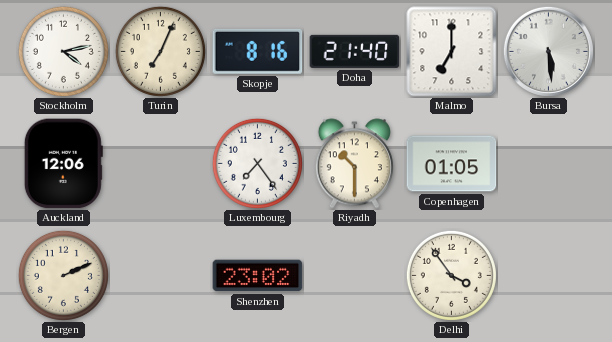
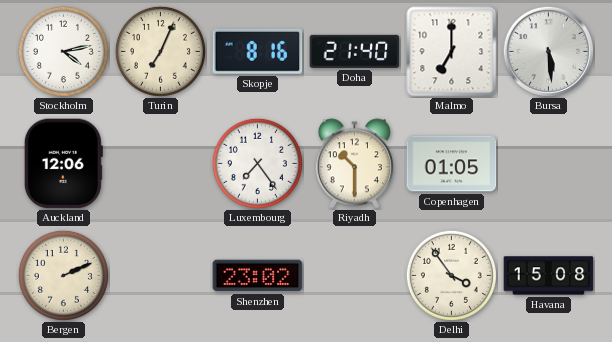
Havana: none -> 15:08
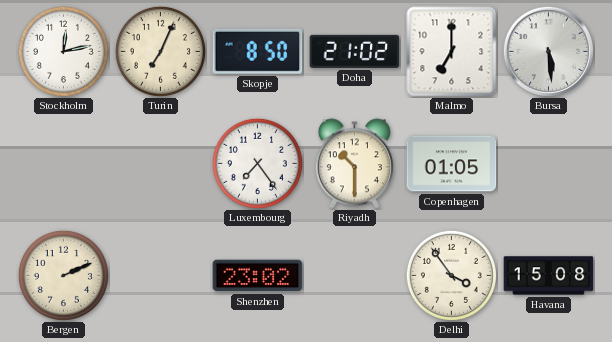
Stockholm: 4:13 -> 12:13
Skopje: 8:16 -> 8:50
Doha: 21:40 -> 21:02
Auckland: 12:06 -> none
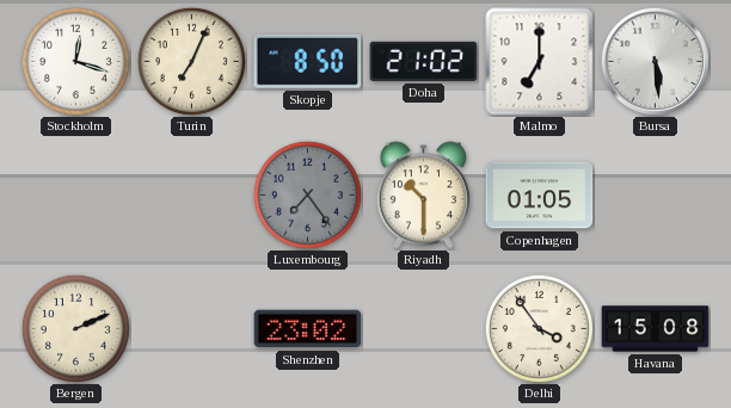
Stockholm: 12:13 -> 12:18
Luxembourg dial: white -> grey
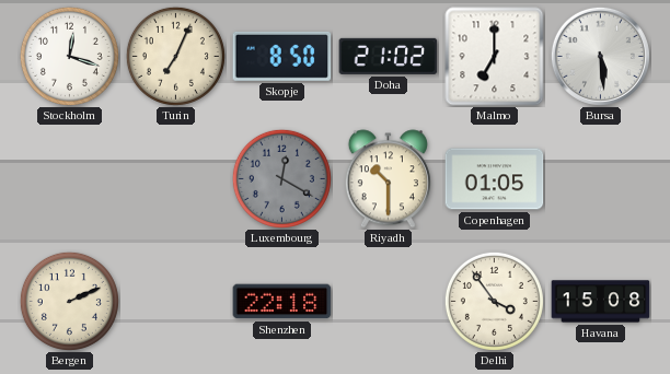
Luxembourg: 7:24 -> 12:20
Shenzhen: 23:02 -> 22:18
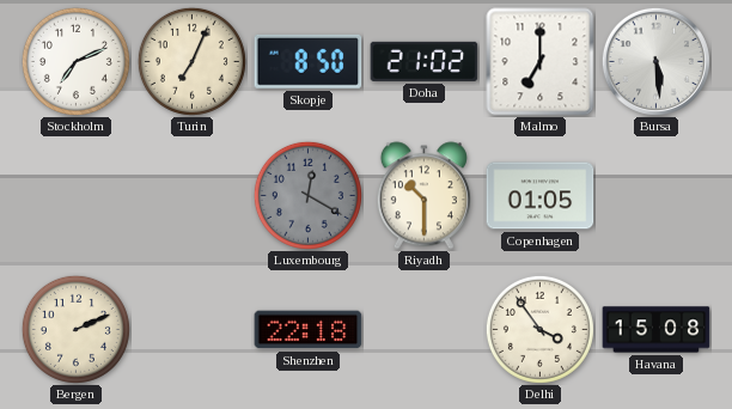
Stockholm: 12:18 -> 7:11
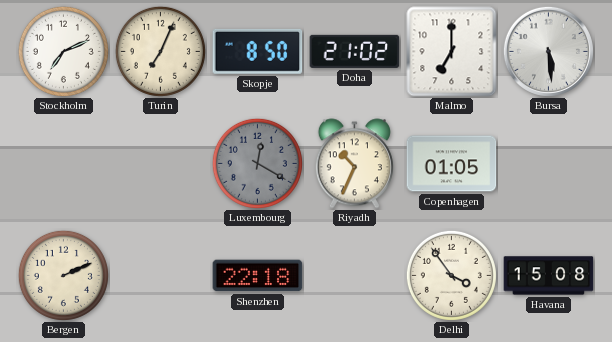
Riyadh: 10:30 -> 10:34
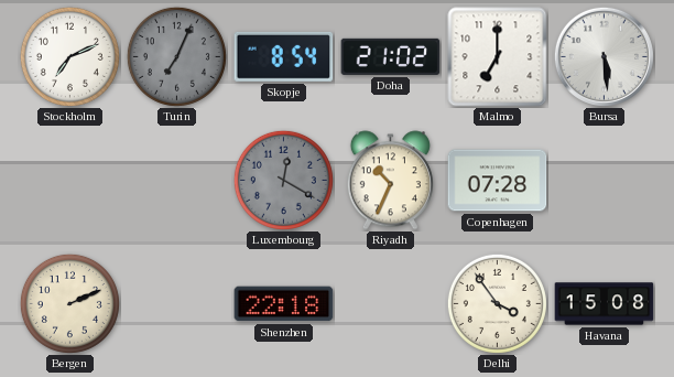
Turin dial: cream -> grey
Skopje: 8:50 -> 8:54
Copenhagen: 01:05 -> 07:28
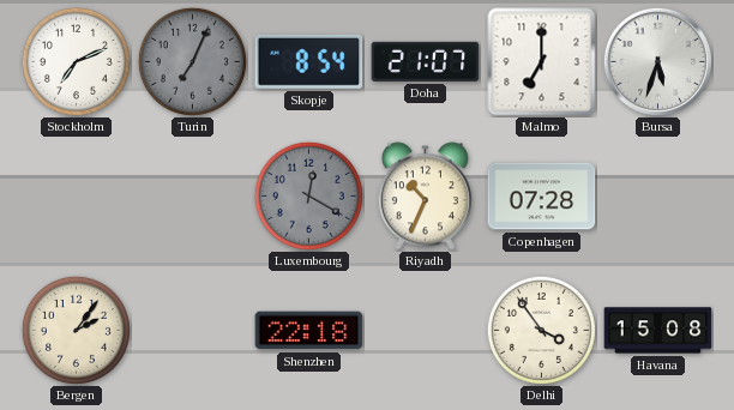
Doha: 21:02 -> 21:07
Bursa: 5:29 -> 5:33
Bergen: 2:11 -> 2:06
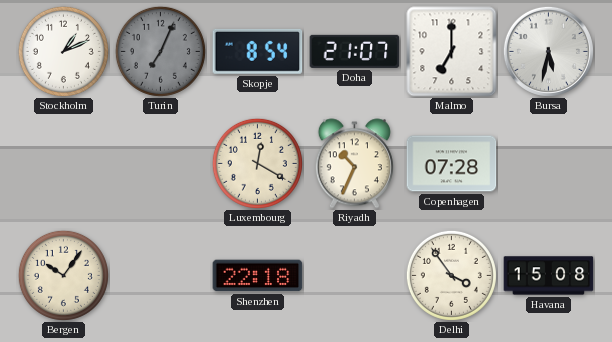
Stockholm: 7:11 -> 1:11
Bursa: 5:33 -> 5:32
Luxembourg dial: grey -> cream
Bergen: 2:06 -> 10:06
